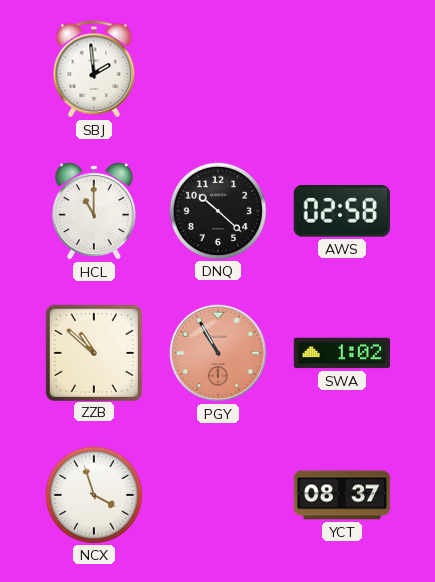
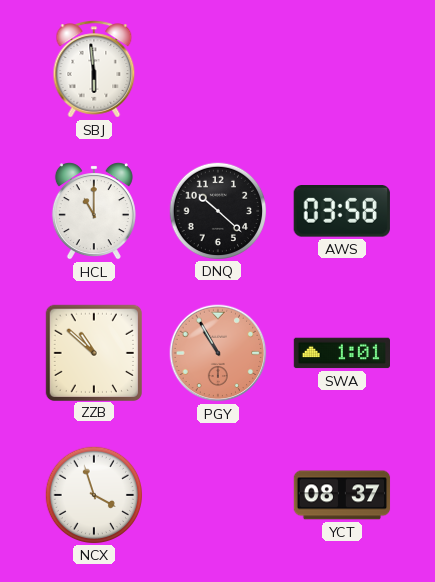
SBJ: 1:59 -> 5:59
AWS: 02:58 -> 03:58
SWA: 1:02 -> 1:01
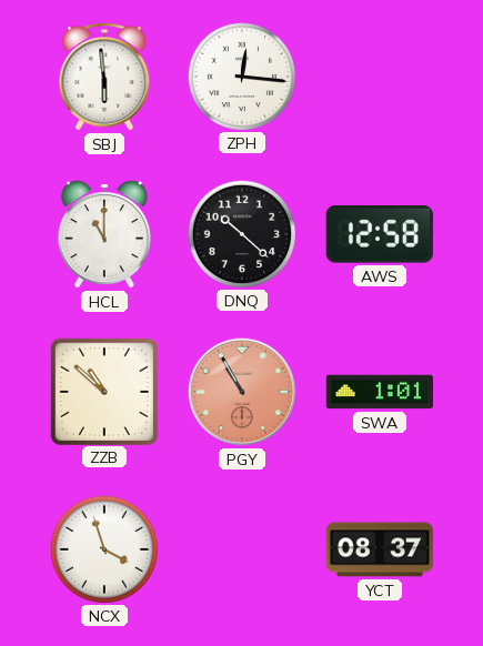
ZPH: none -> 12:16
AWS: 03:58 -> 12:58
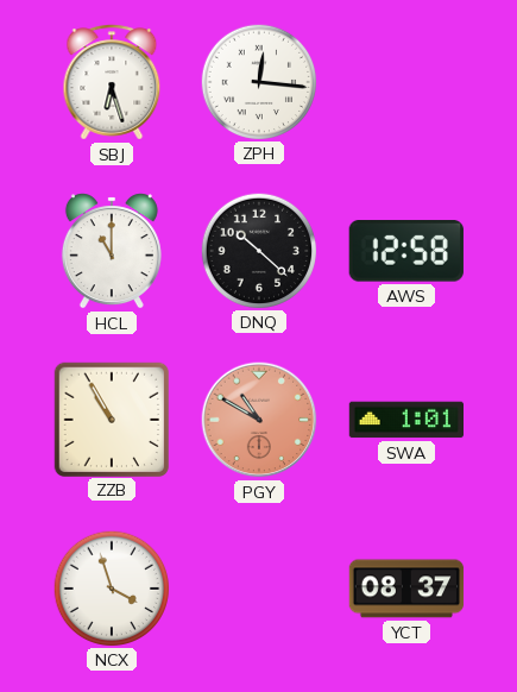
SBJ: 5:59 -> 6:27
ZZB: 10:52 -> 10:55
PGY: 10:55 -> 10:50
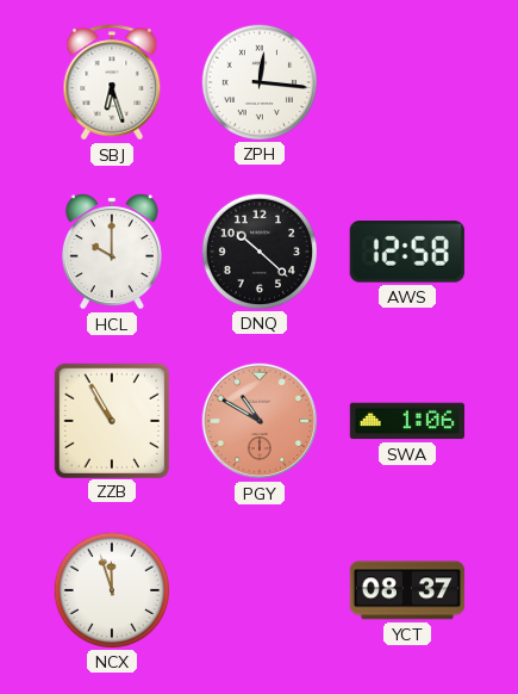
HCL: 11:00 -> 10:00
SWA: 1:01 -> 1:06
NCX: 3:57 -> 11:57
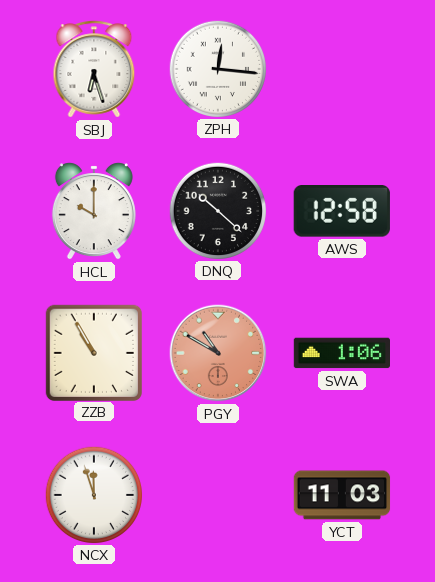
YCT: 08:37 -> 11:03
